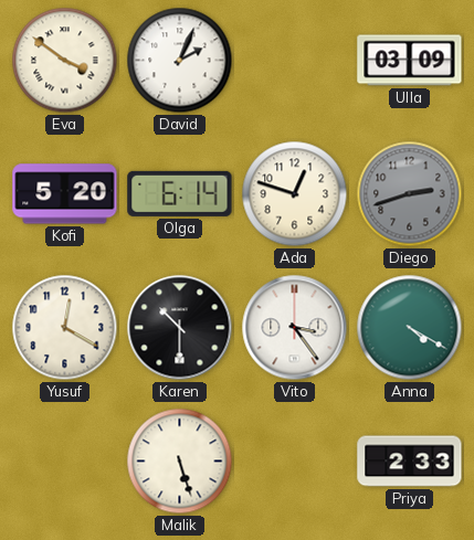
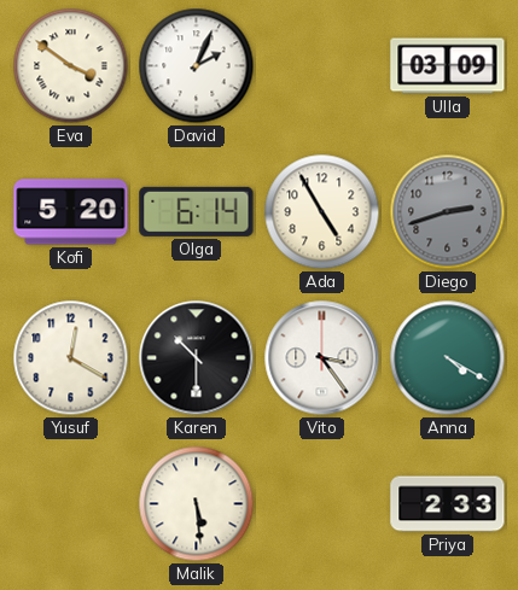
Ada: 12:48 -> 4:55
Malik: 5:27 -> 5:29
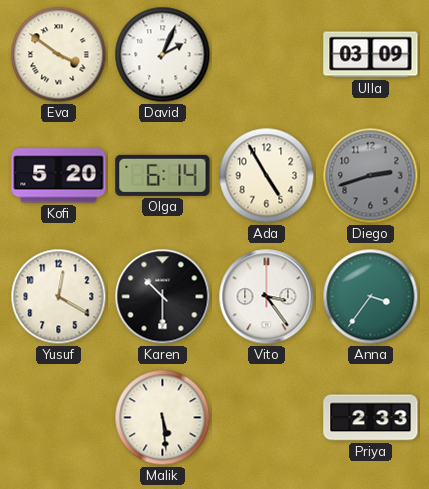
Anna: 4:20 -> 3:36
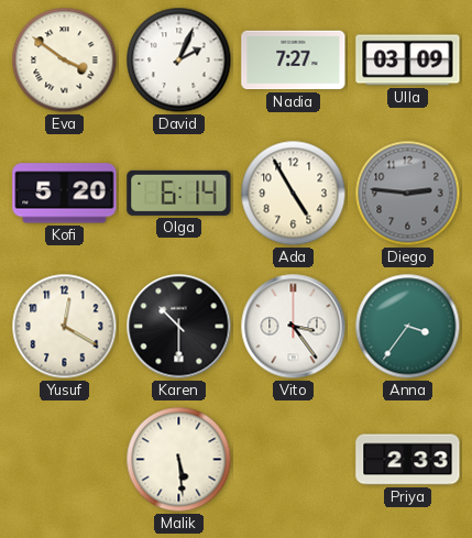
Nadia: none -> 7:27
Diego: 2:42 -> 2:46
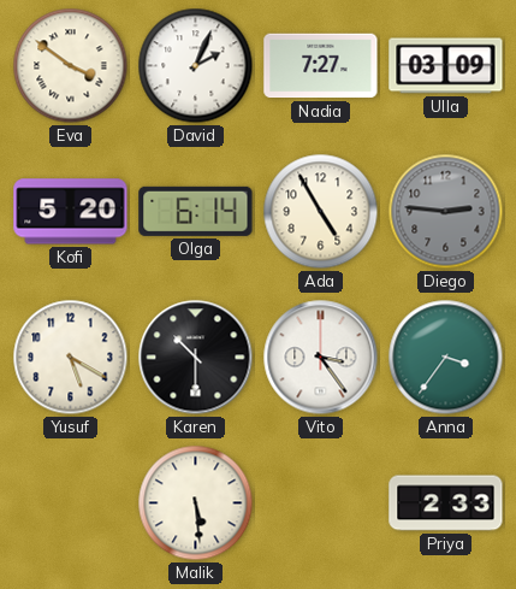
Yusuf: 12:20 -> 5:20
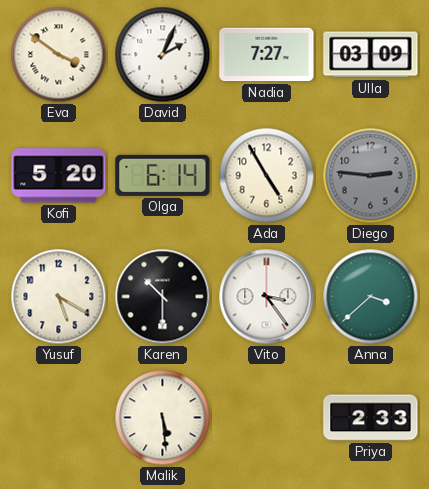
Anna: 3:36 -> 3:38
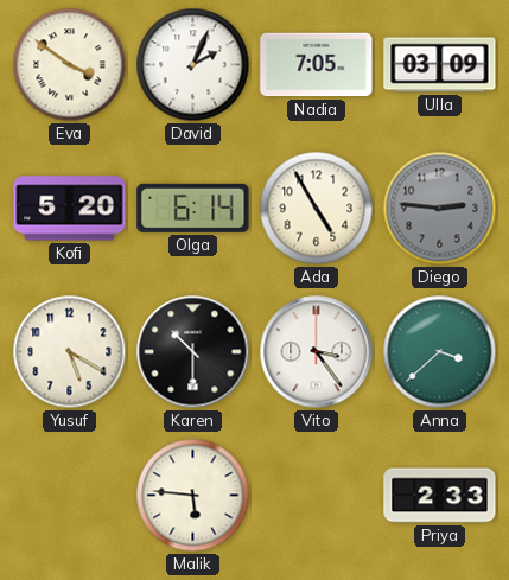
Nadia: 7:27 -> 7:05
Malik: 5:29 -> 5:46
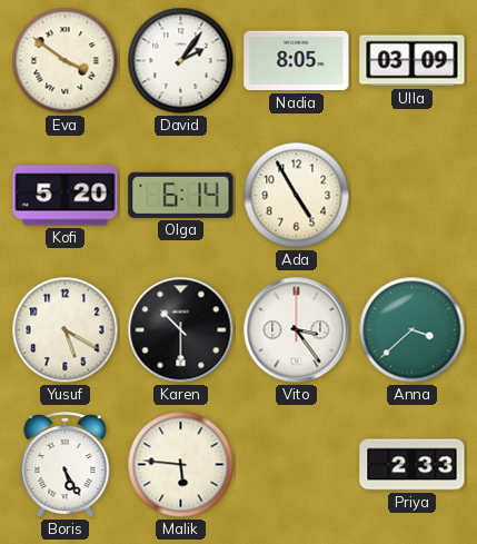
David: 2:04 -> 2:06
Nadia: 7:05 -> 8:05
Diego: 2:46 -> none
Boris: none -> 5:25
